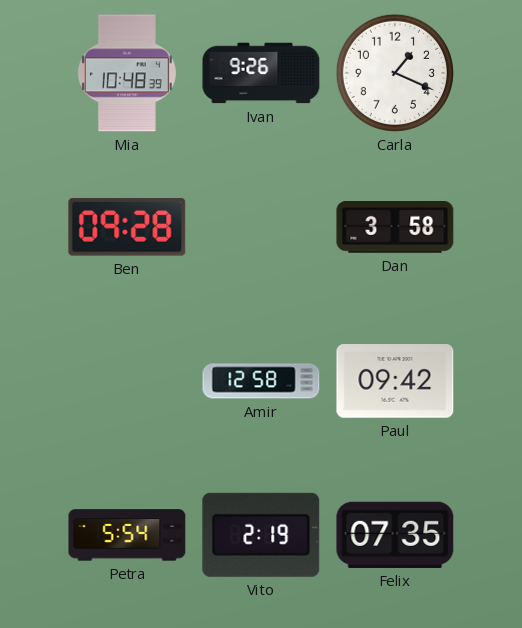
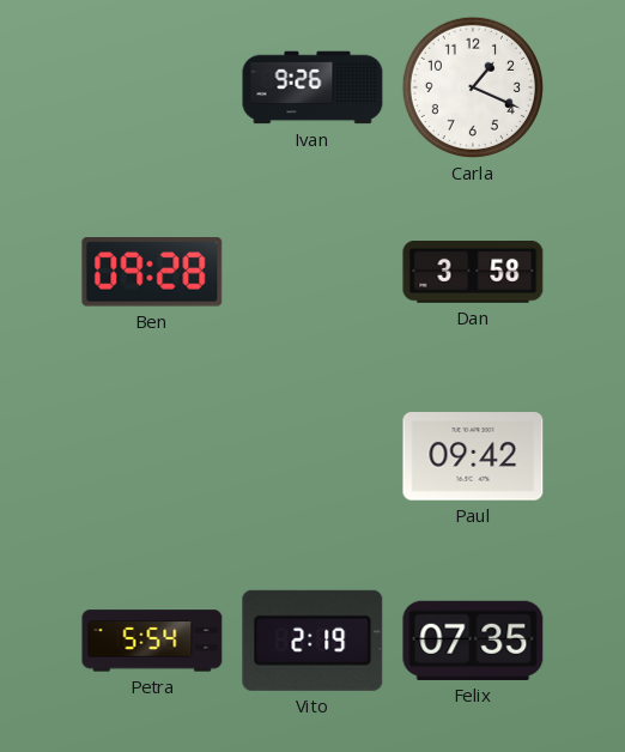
Mia: 10:48 -> none
Amir: 12:58 -> none
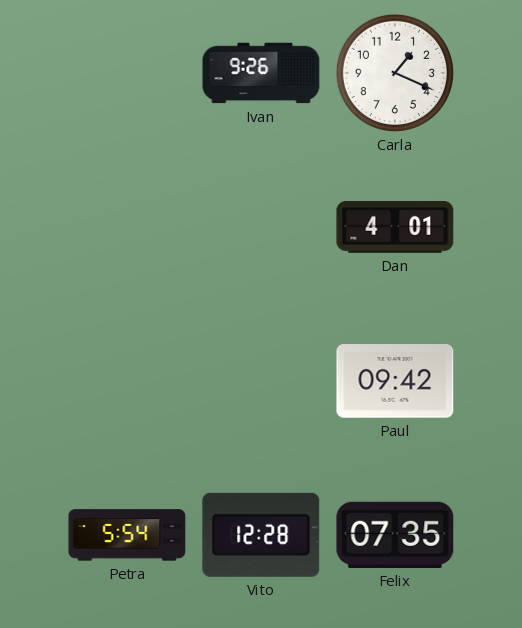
Ben: 09:28 -> none
Dan: 3:58 -> 4:01
Vito: 2:19 -> 12:28
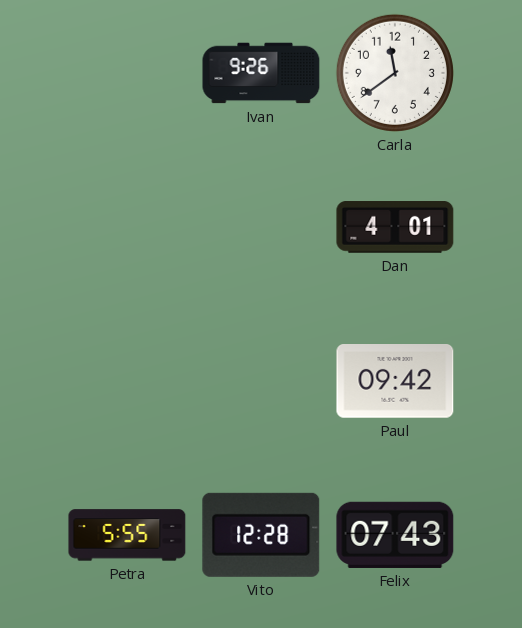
Carla: 1:19 -> 11:39
Petra: 5:54 -> 5:55
Felix: 07:35 -> 07:43
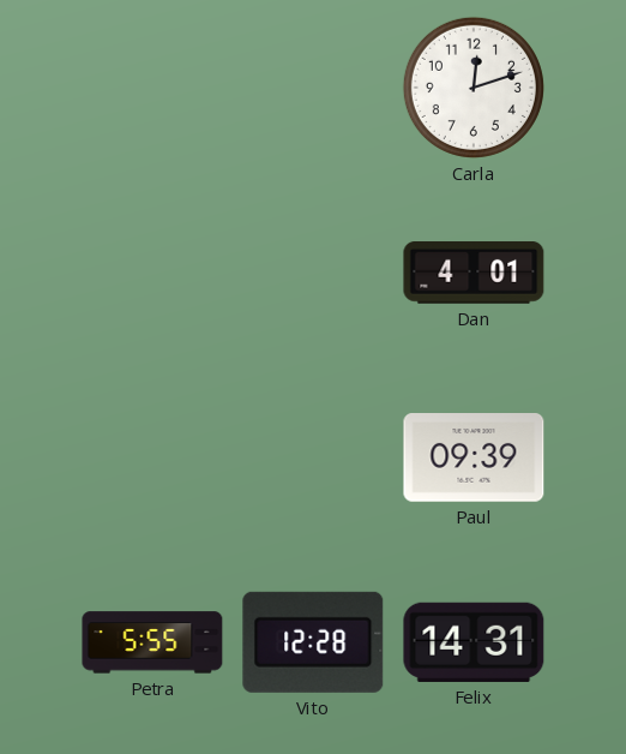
Ivan: 9:26 -> none
Carla: 11:39 -> 12:12
Paul: 09:42 -> 09:39
Felix: 07:43 -> 14:31
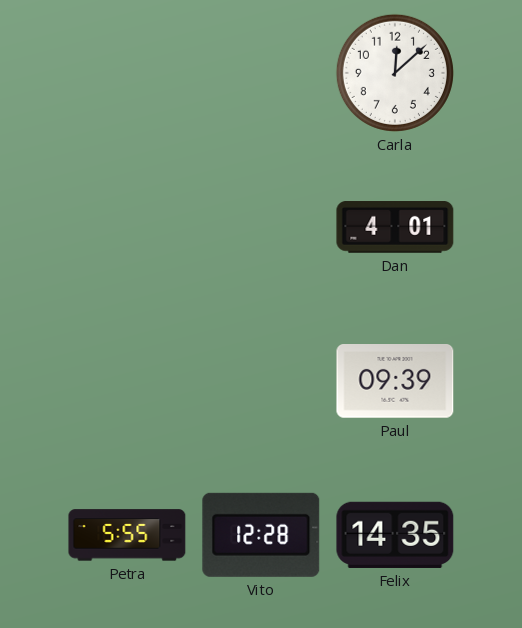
Carla: 12:12 -> 12:08
Felix: 14:31 -> 14:35
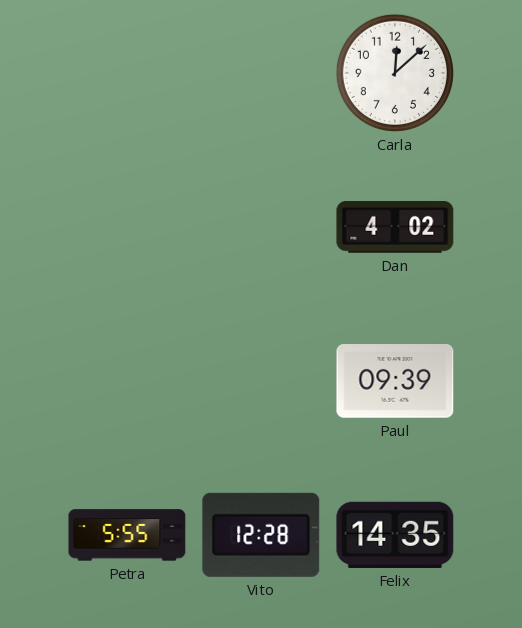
Dan: 4:01 -> 4:02
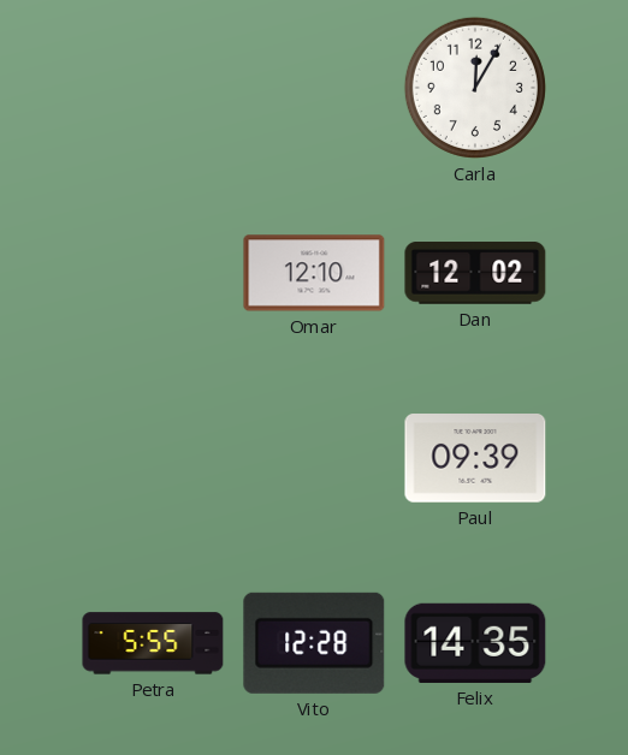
Carla: 12:08 -> 12:05
Omar: none -> 12:10
Dan: 4:02 -> 12:02
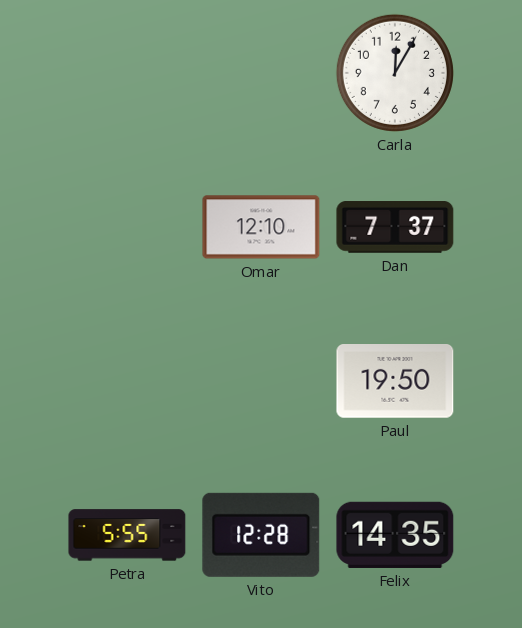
Dan: 12:02 -> 7:37
Paul: 09:39 -> 19:50
